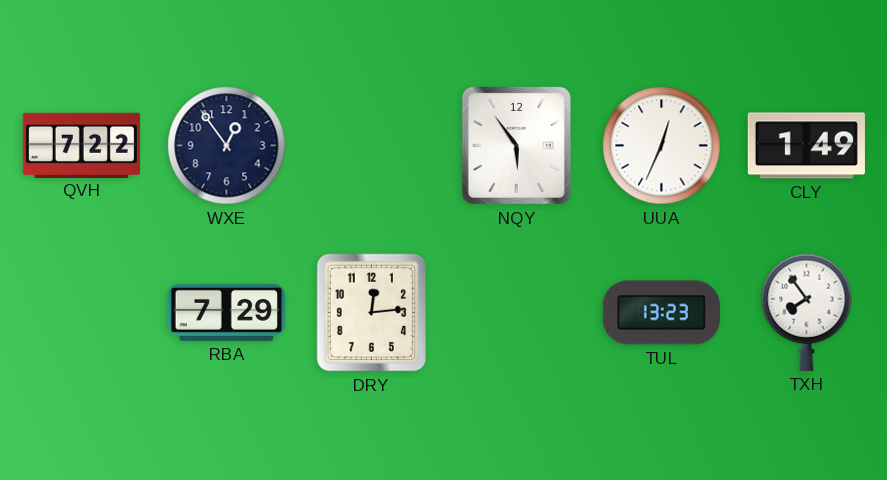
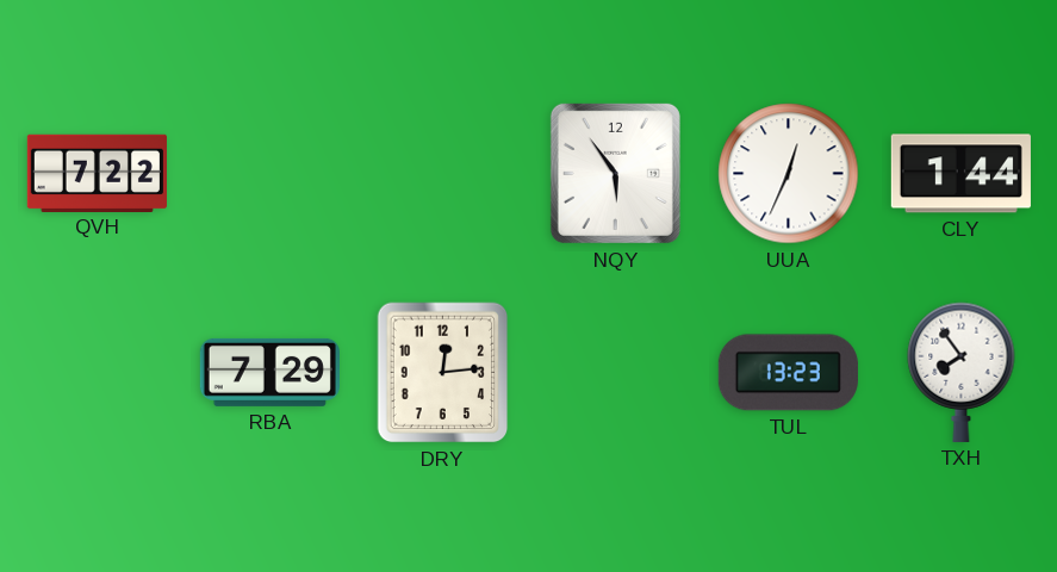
WXE: 12:54 -> none
CLY: 1:49 -> 1:44
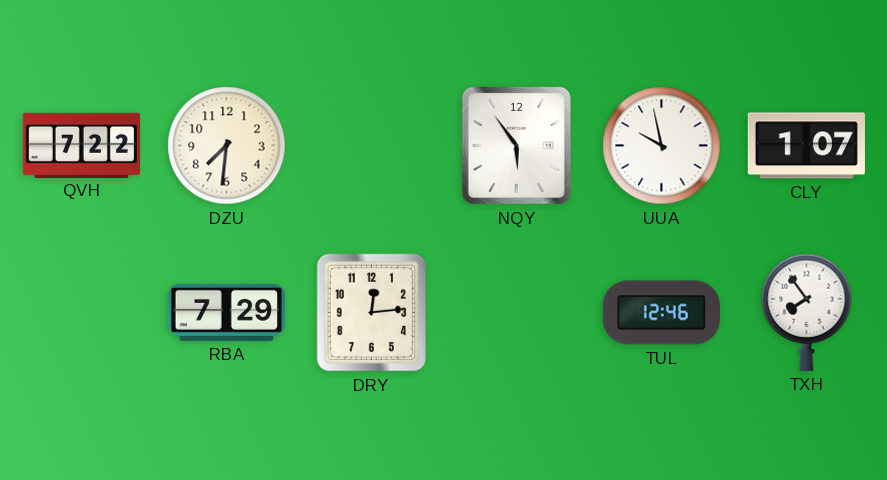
DZU: none -> 7:31
UUA: 12:34 -> 9:58
CLY: 1:44 -> 1:07
TUL: 13:23 -> 12:46
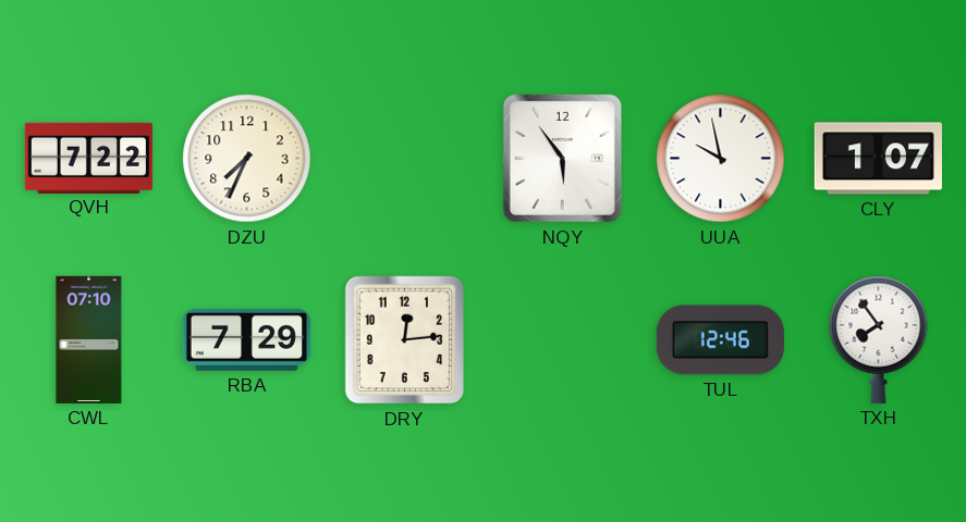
DZU: 7:31 -> 7:34
CWL: none -> 07:10
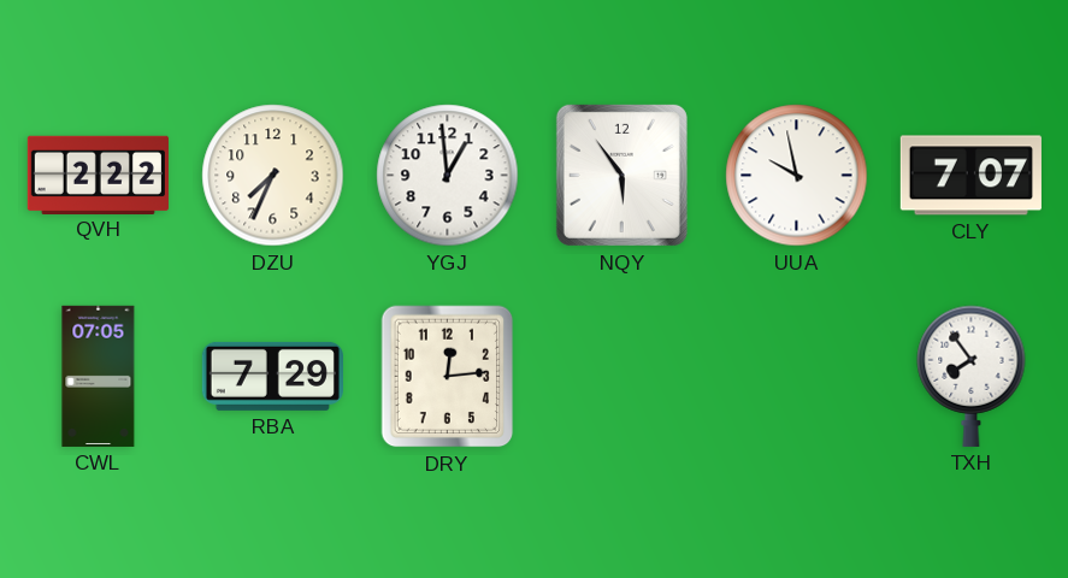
QVH: 7:22 -> 2:22
YGJ: none -> 12:59
CLY: 1:07 -> 7:07
CWL: 07:10 -> 07:05
TUL: 12:46 -> none
